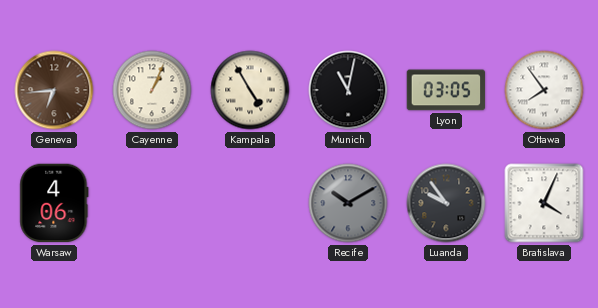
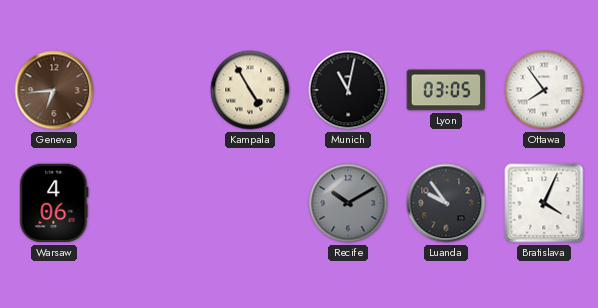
Cayenne: 1:04 -> none
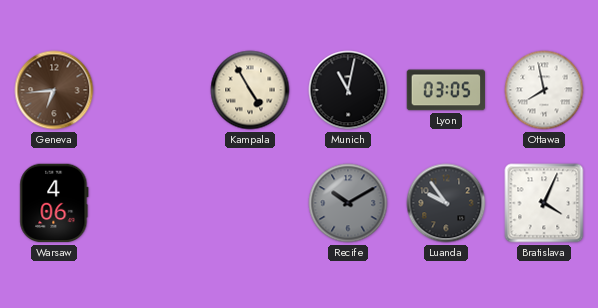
Ottawa: 7:54 -> 7:58
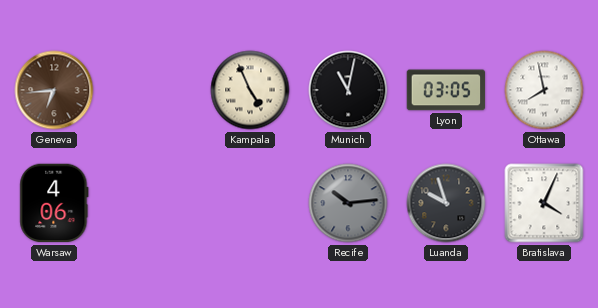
Kampala: 4:55 -> 4:56
Recife: 10:10 -> 10:14
Luanda: 9:54 -> 9:57
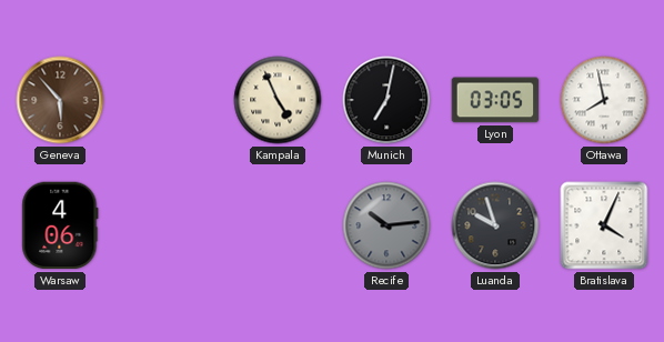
Geneva: 6:44 -> 5:53
Munich: 11:02 -> 7:02
